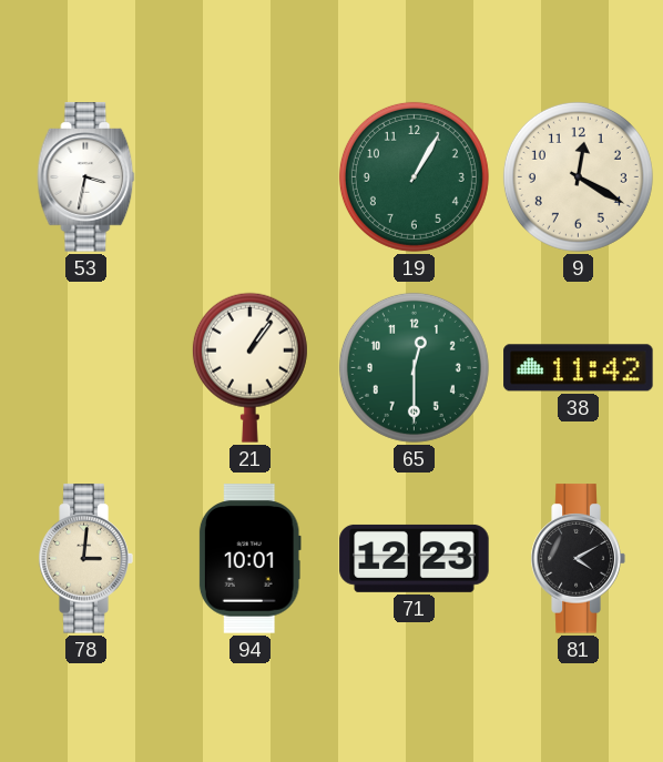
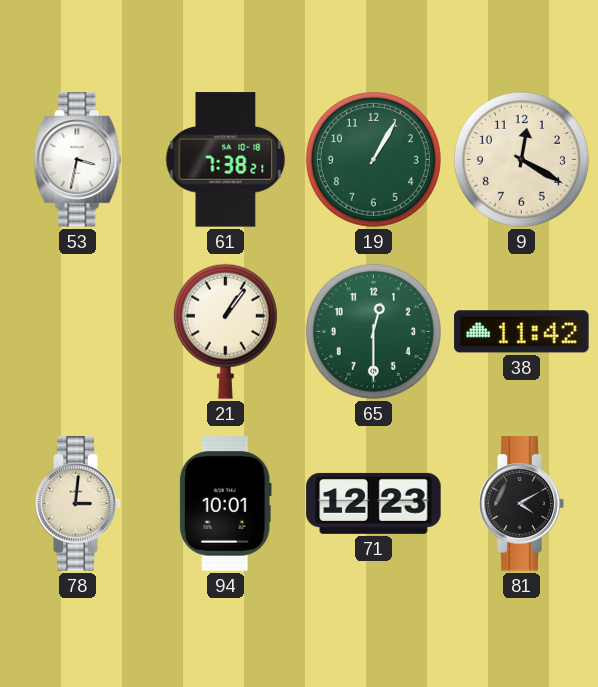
61: none -> 7:38
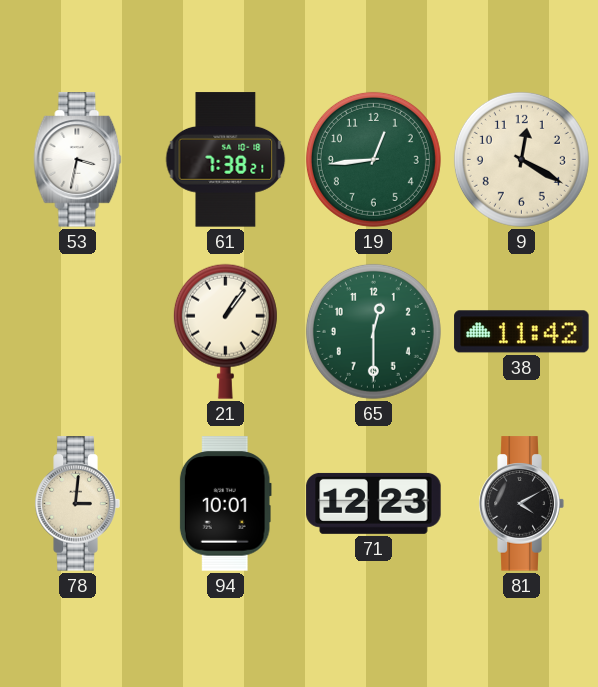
19: 1:05 -> 12:44
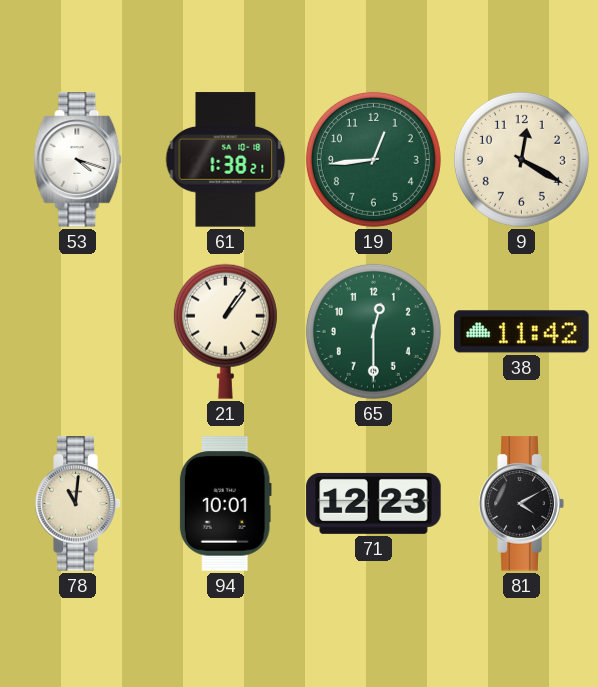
53: 3:32 -> 4:18
61: 7:38 -> 1:38
78: 3:01 -> 11:01
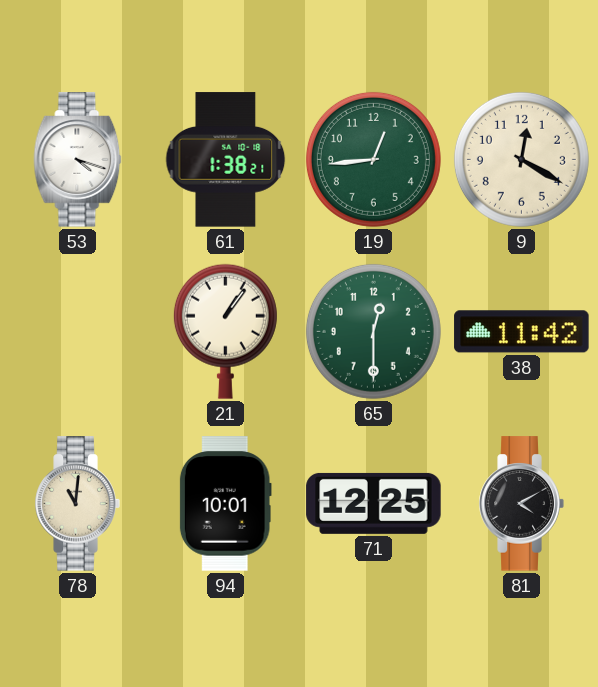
71: 12:23 -> 12:25
